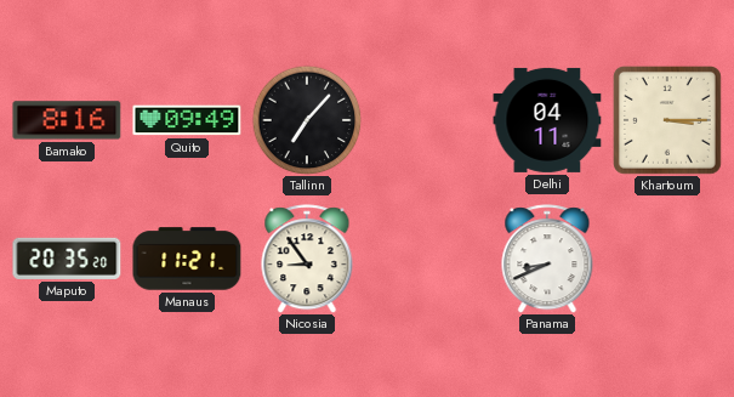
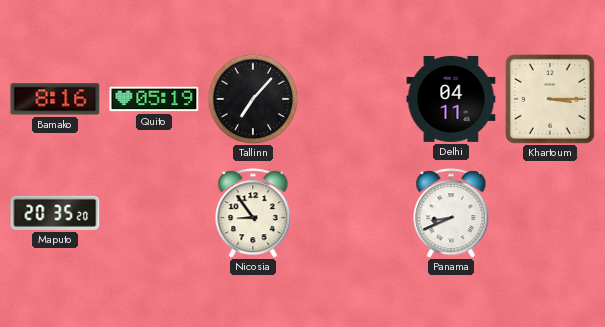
Quito: 09:49 -> 05:19
Manaus: 11:21 -> none
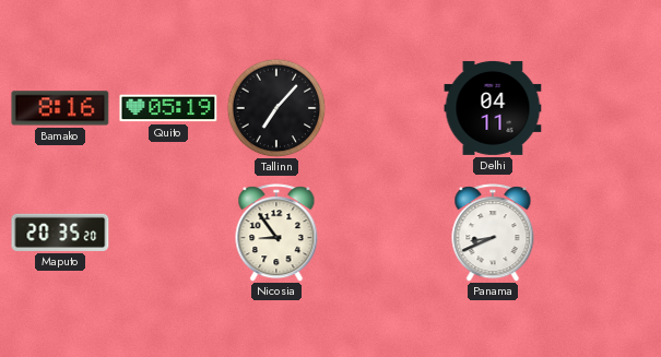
Khartoum: 3:15 -> none
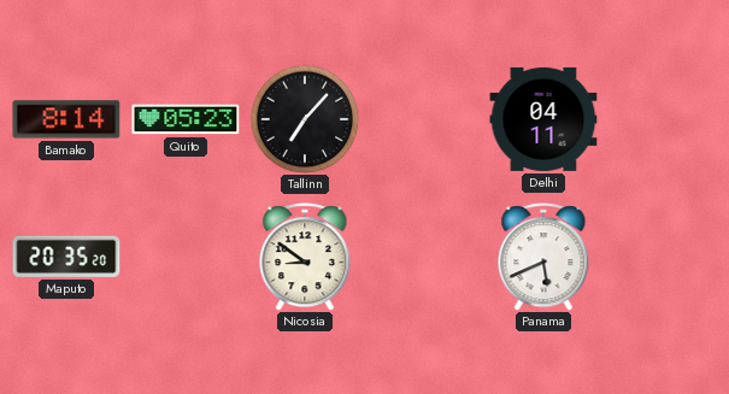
Bamako: 8:16 -> 8:14
Quito: 05:19 -> 05:23
Nicosia: 8:54 -> 8:51
Panama: 8:41 -> 5:41
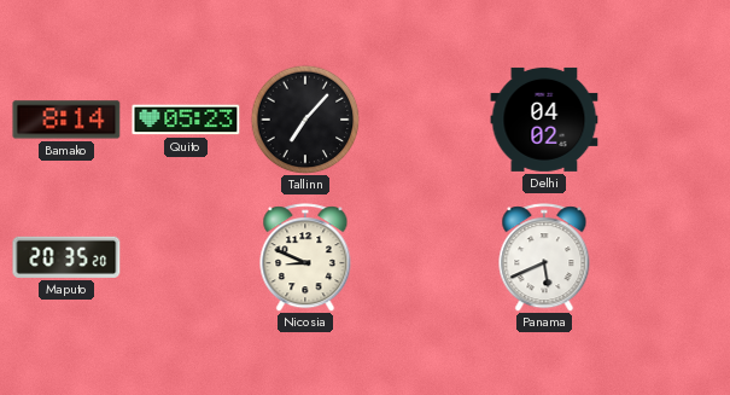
Delhi: 04:11 -> 04:02
Nicosia: 8:51 -> 8:49
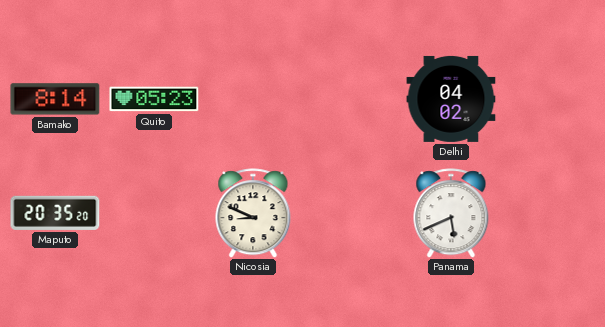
Tallinn: 7:07 -> none
